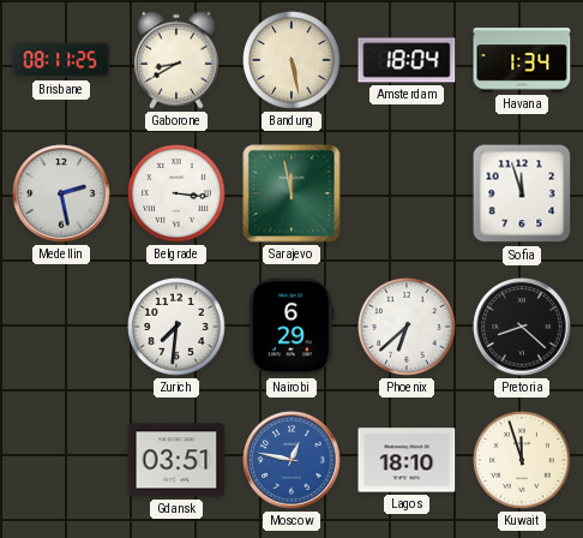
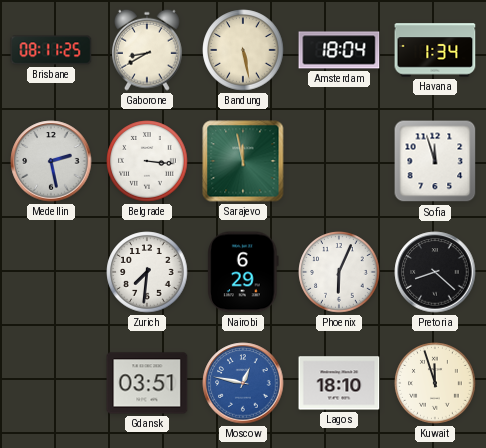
Phoenix: 6:38 -> 6:04
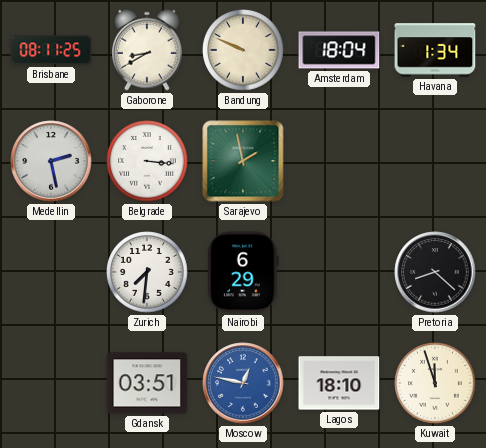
Bandung: 5:28 -> 9:49
Sarajevo: 11:58 -> 1:58
Sofia: 11:57 -> none
Phoenix: 6:04 -> none
